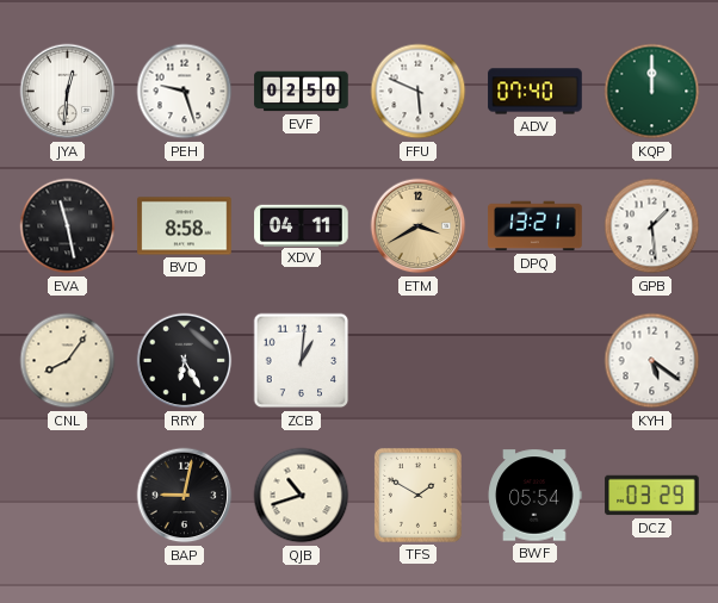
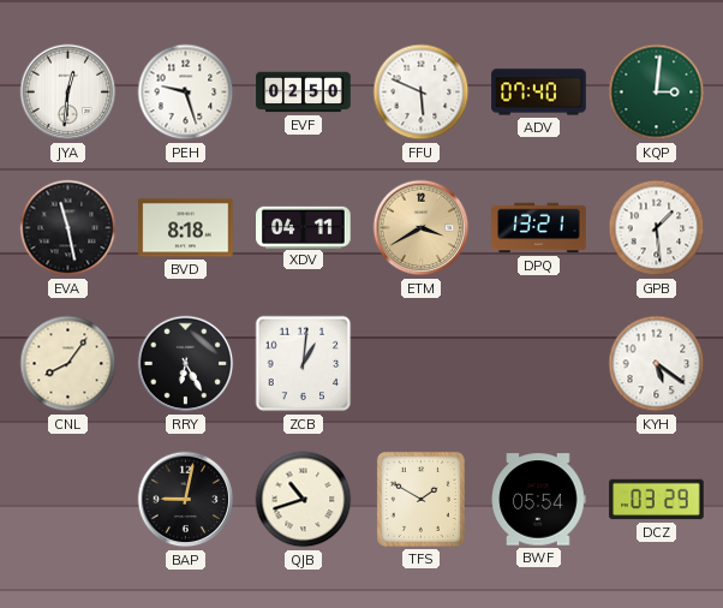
KQP: 12:00 -> 3:01
BVD: 8:58 -> 8:18
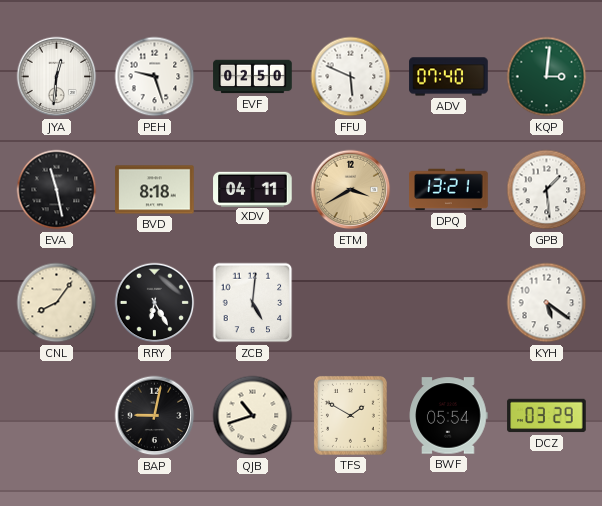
ZCB: 1:01 -> 5:01
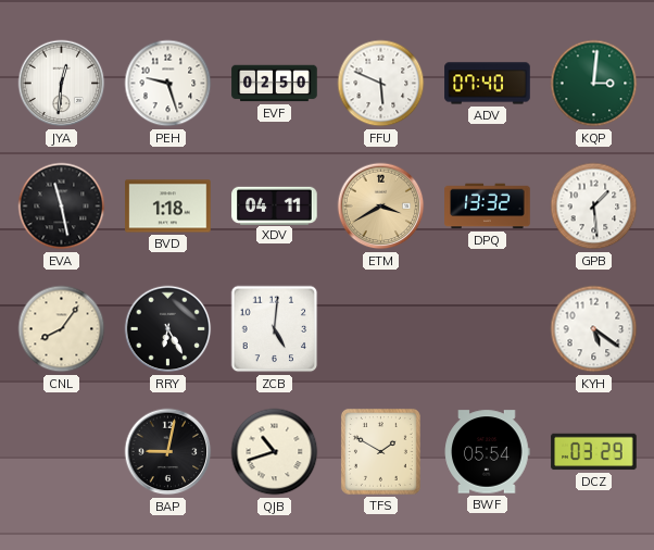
BVD: 8:18 -> 1:18
DPQ: 13:21 -> 13:32
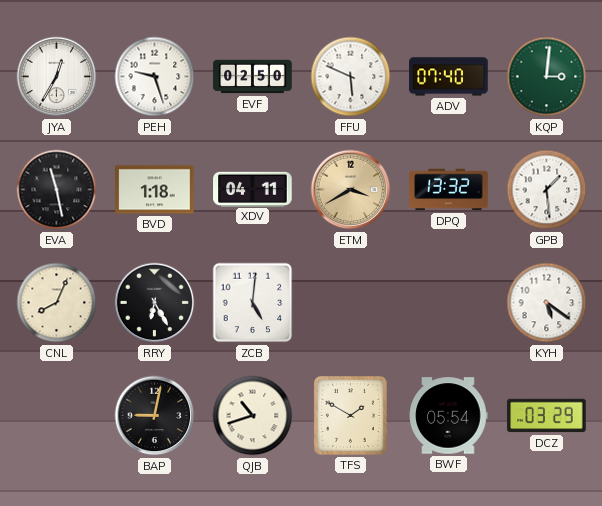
JYA: 12:31 -> 12:35
CNL: 8:06 -> 8:04
